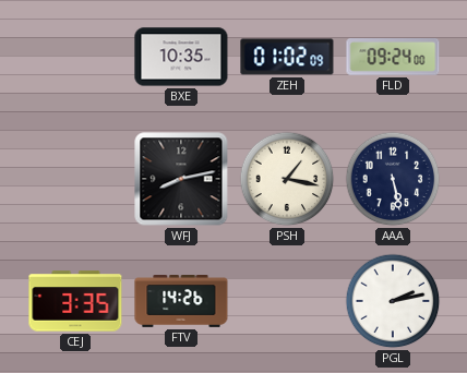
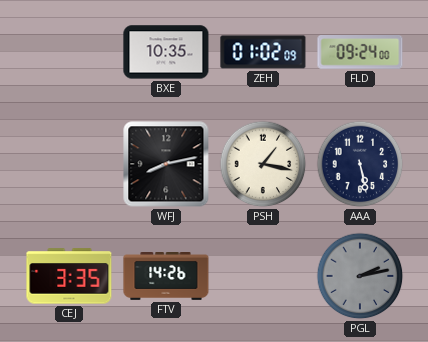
PGL dial: white -> grey
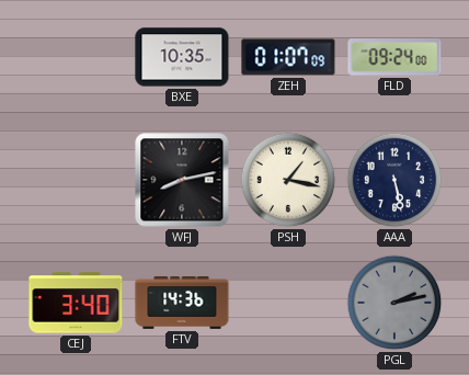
ZEH: 01:02 -> 01:07
CEJ: 3:35 -> 3:40
FTV: 14:26 -> 14:36
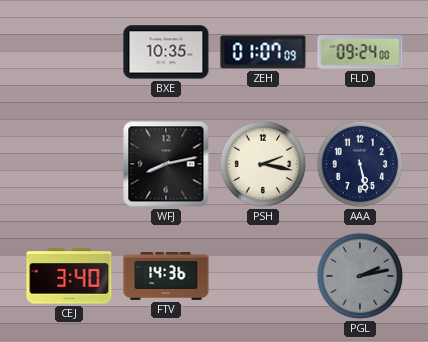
PSH: 1:17 -> 2:17
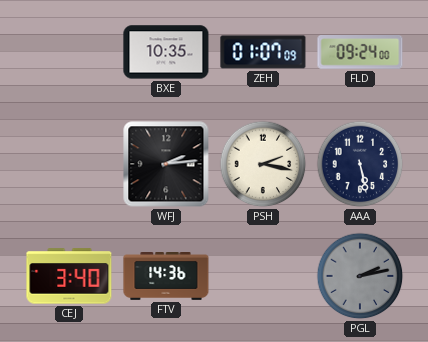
WFJ: 8:13 -> 2:14
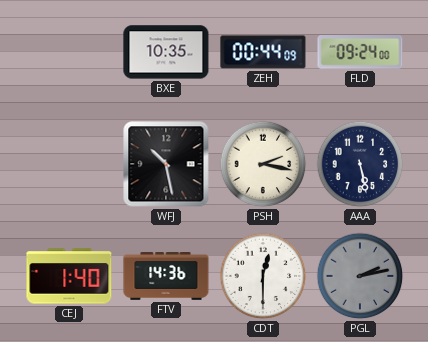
ZEH: 01:07 -> 00:44
WFJ: 2:14 -> 10:28
CEJ: 3:40 -> 1:40
CDT: none -> 12:30
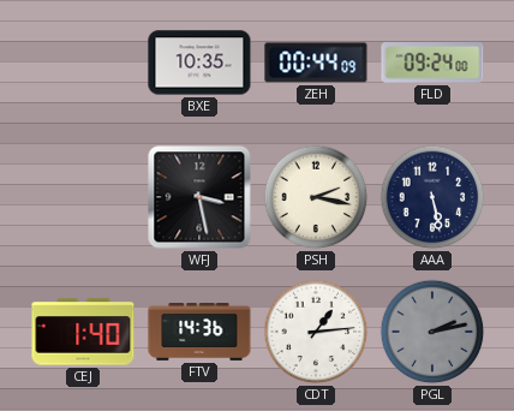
WFJ: 10:28 -> 3:28
CDT: 12:30 -> 1:14
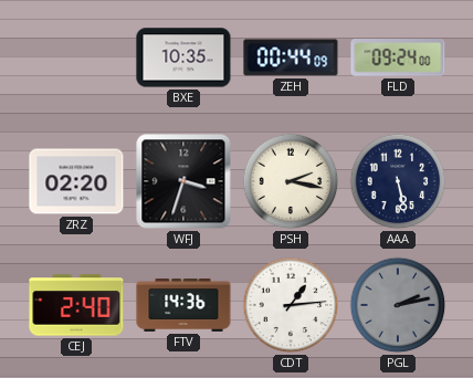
ZRZ: none -> 02:20
WFJ: 3:28 -> 3:33
CEJ: 1:40 -> 2:40
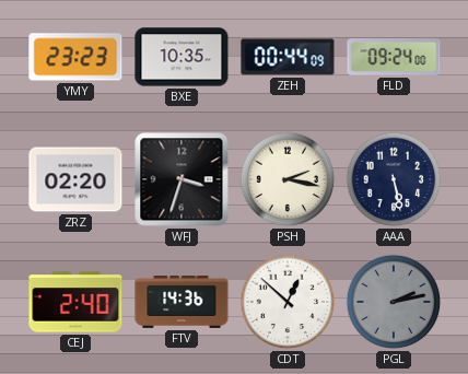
YMY: none -> 23:23
CDT: 1:14 -> 12:52
